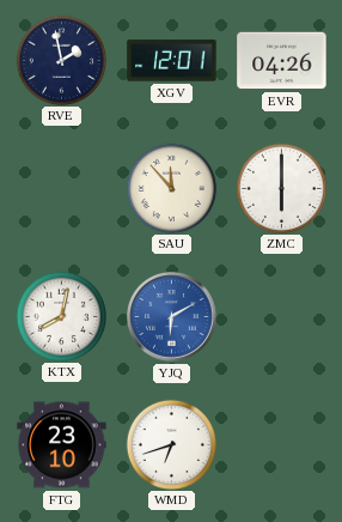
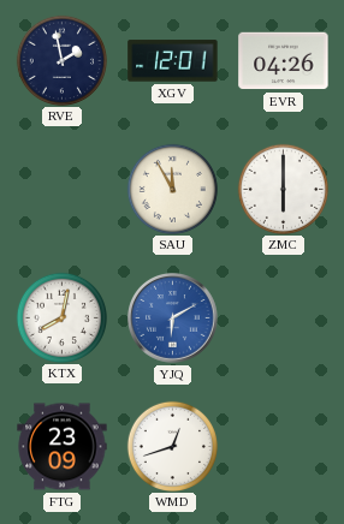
SAU: 11:53 -> 11:55
FTG: 23:10 -> 23:09
WMD: 6:42 -> 12:42
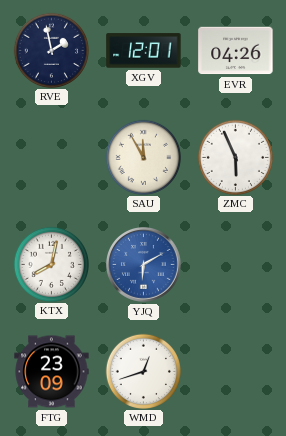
ZMC: 6:00 -> 5:56
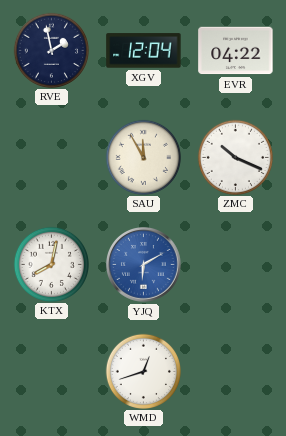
XGV: 12:01 -> 12:04
EVR: 04:26 -> 04:22
ZMC: 5:56 -> 10:19
FTG: 23:09 -> none
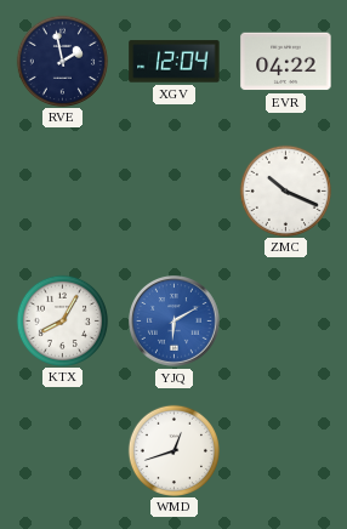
SAU: 11:55 -> none
KTX: 8:02 -> 8:05
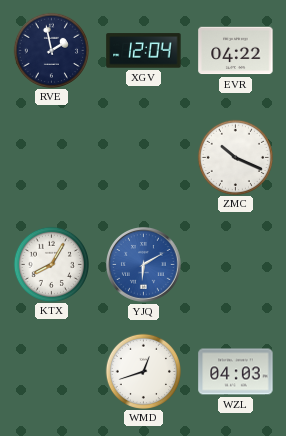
WZL: none -> 04:03
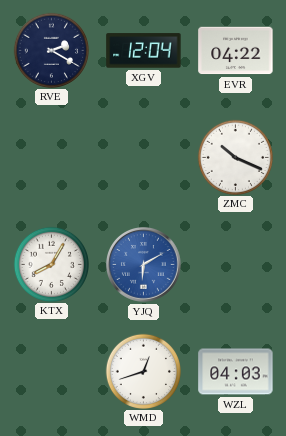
RVE: 1:58 -> 2:20
